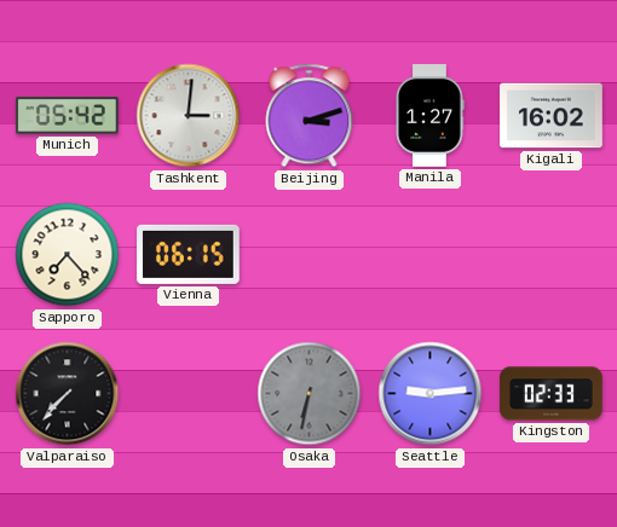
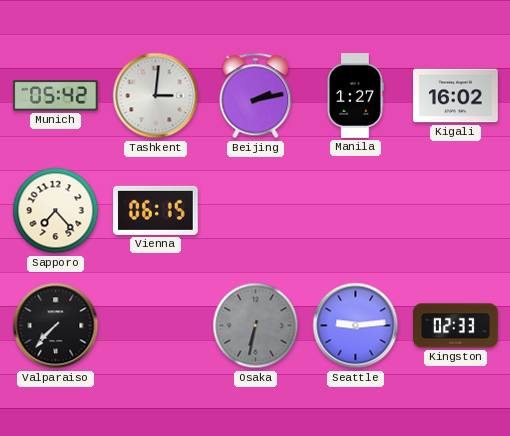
Beijing: 3:12 -> 2:13
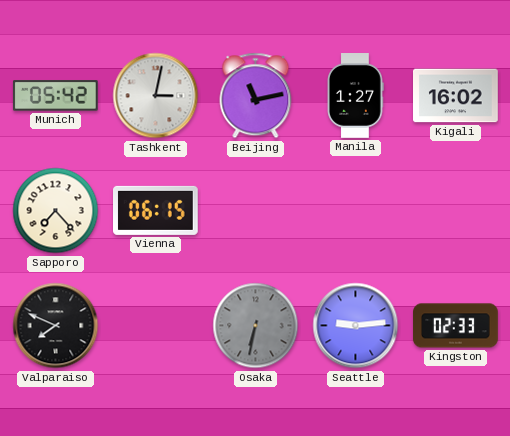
Tashkent: 3:01 -> 3:02
Beijing: 2:13 -> 11:13
Valparaiso: 7:37 -> 7:49
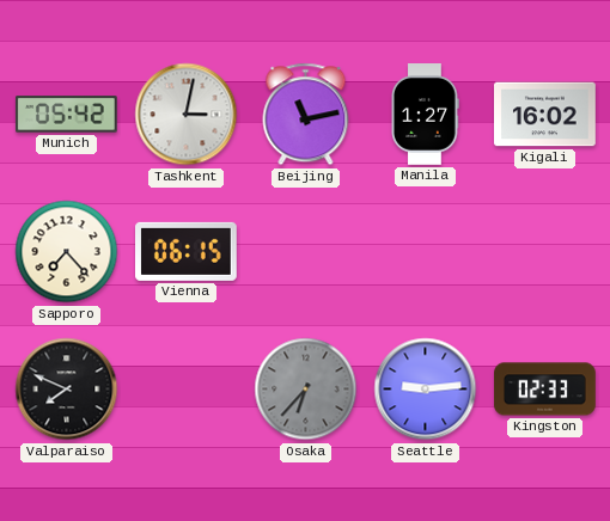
Osaka: 6:32 -> 6:37
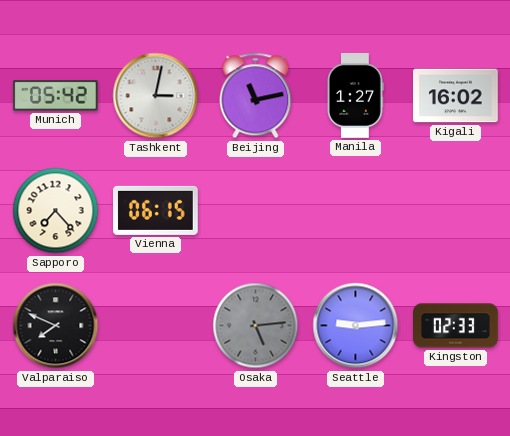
Osaka: 6:37 -> 5:14
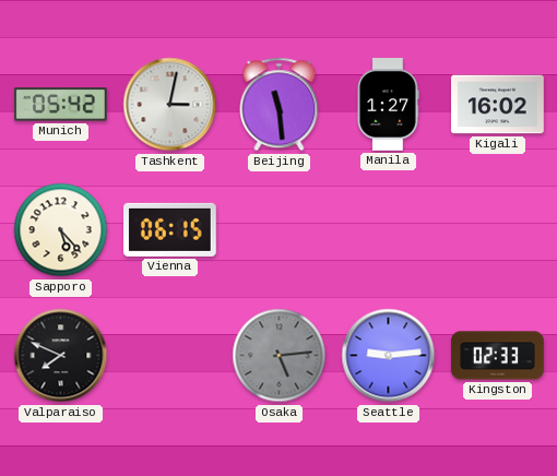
Beijing: 11:13 -> 11:29
Sapporo: 7:23 -> 5:23
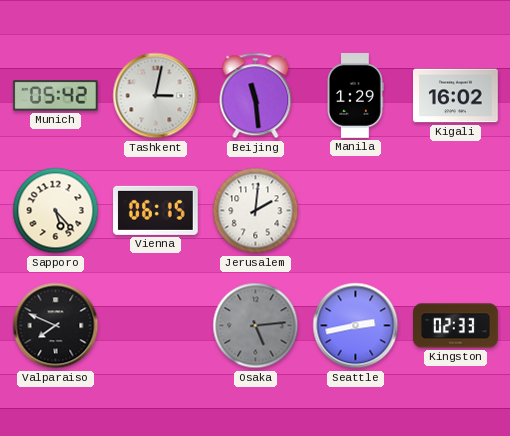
Manila: 1:27 -> 1:29
Jerusalem: none -> 2:01
Seattle: 9:14 -> 2:43
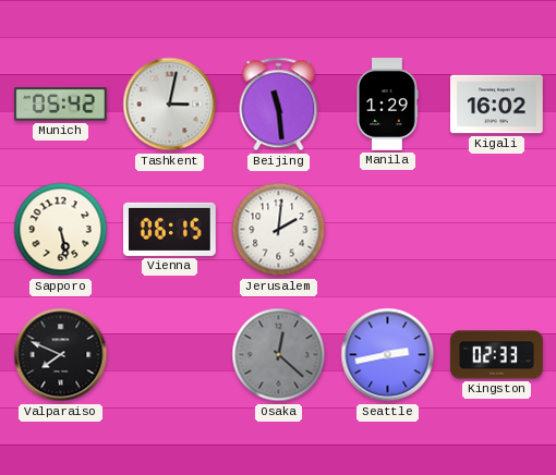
Sapporo: 5:23 -> 5:28
Osaka: 5:14 -> 12:22
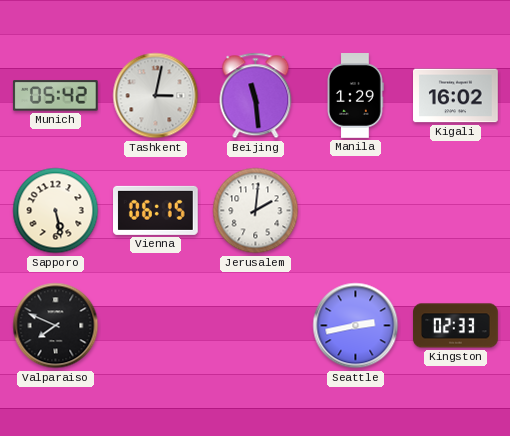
Osaka: 12:22 -> none
